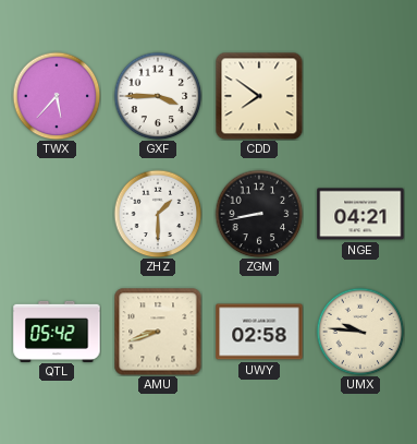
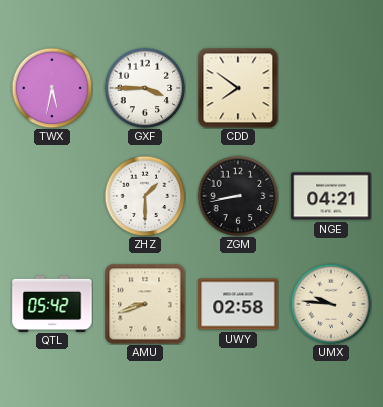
TWX: 5:37 -> 5:32
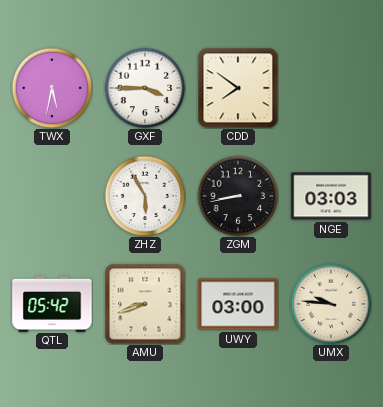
ZHZ: 1:30 -> 5:55
NGE: 04:21 -> 03:03
UWY: 02:58 -> 03:00
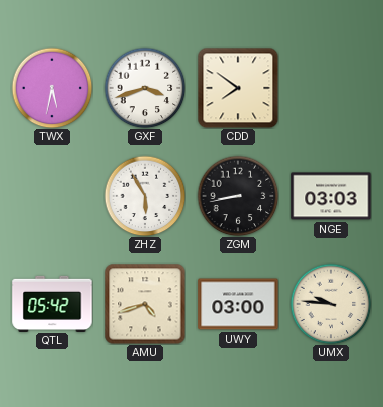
GXF: 3:45 -> 3:42
AMU: 8:42 -> 4:42
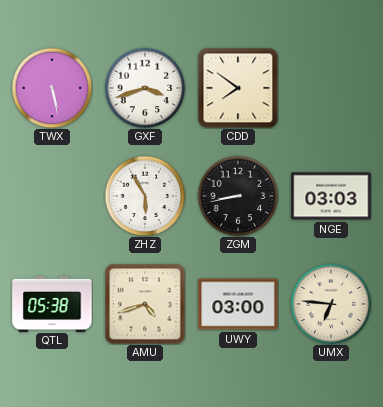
TWX: 5:32 -> 5:28
QTL: 05:42 -> 05:38
UMX: 9:46 -> 6:46
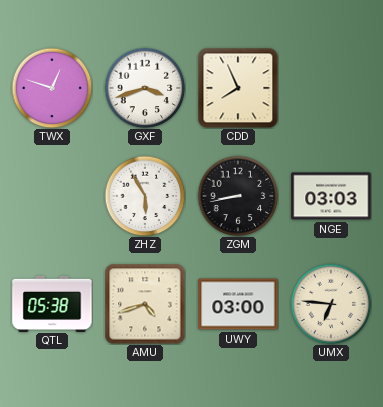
TWX: 5:28 -> 12:48
CDD: 7:51 -> 7:56
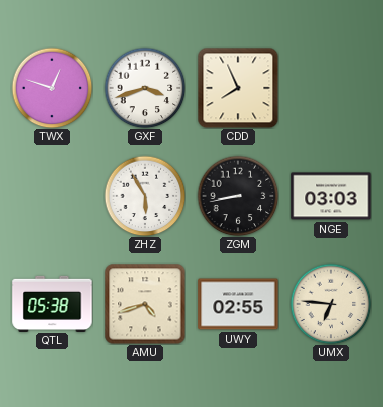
UWY: 03:00 -> 02:55
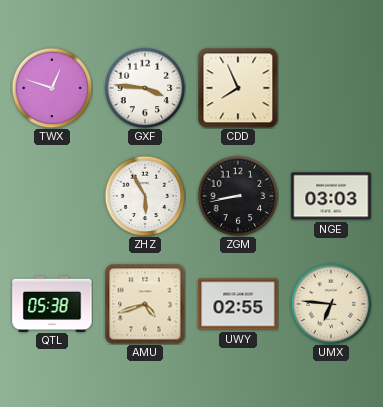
GXF: 3:42 -> 3:46
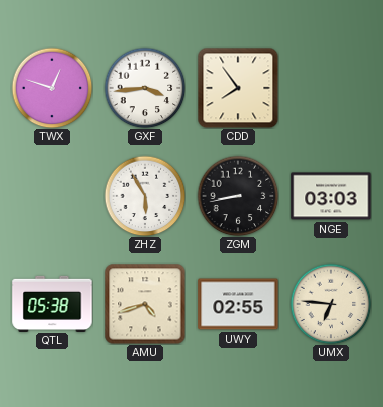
GXF: 3:46 -> 3:44
CDD: 7:56 -> 7:54
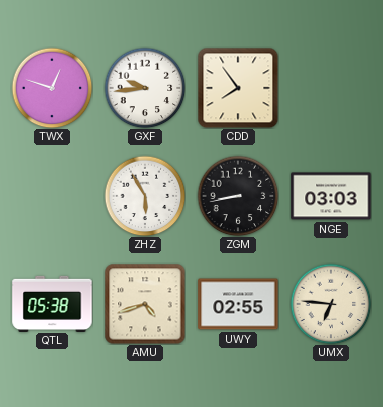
GXF: 3:44 -> 9:44
